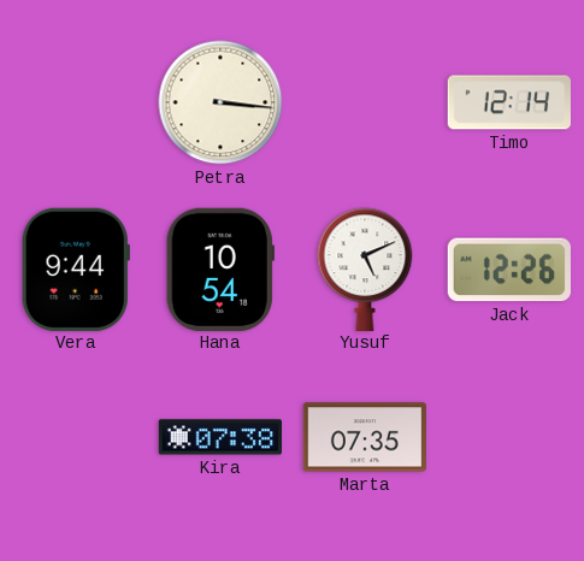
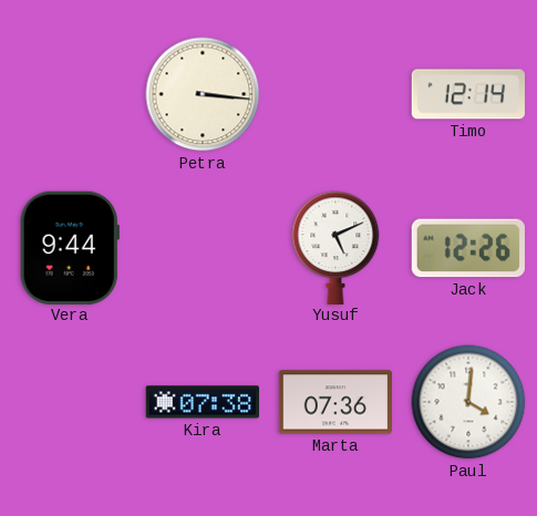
Hana: 10:54 -> none
Marta: 07:35 -> 07:36
Paul: none -> 4:01
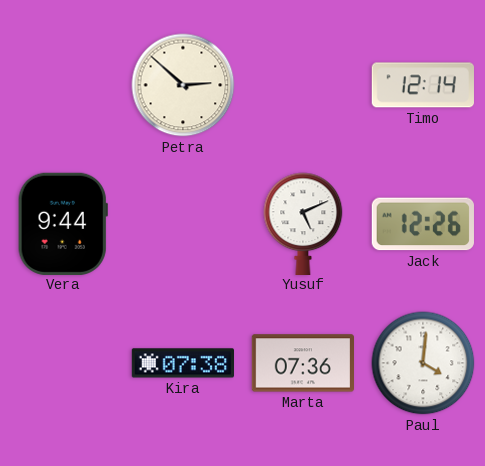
Petra: 3:16 -> 2:52
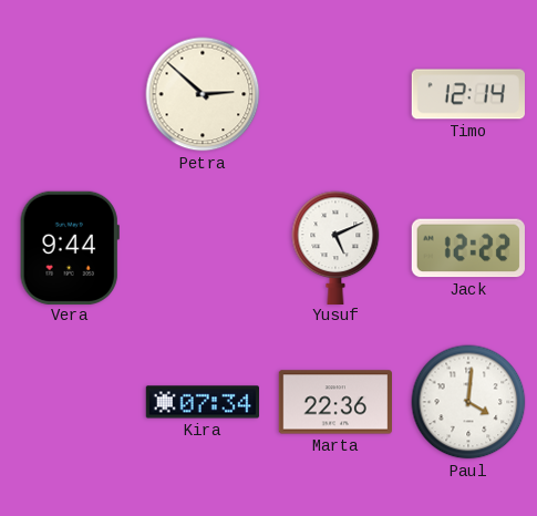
Jack: 12:26 -> 12:22
Kira: 07:38 -> 07:34
Marta: 07:36 -> 22:36
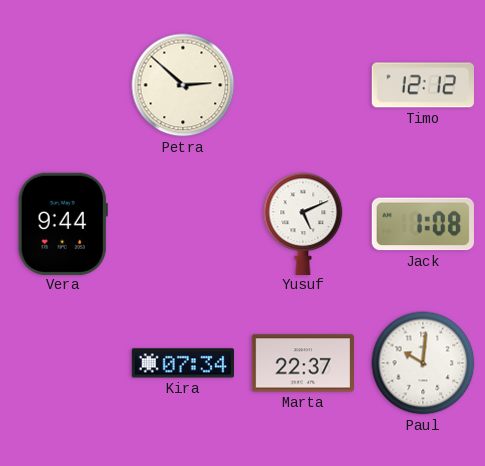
Timo: 12:14 -> 12:12
Jack: 12:22 -> 1:08
Marta: 22:36 -> 22:37
Paul: 4:01 -> 10:01
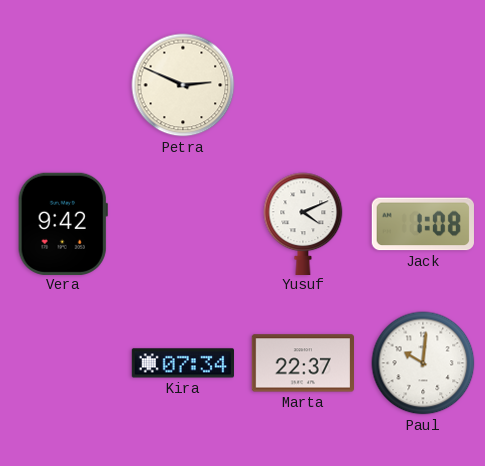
Petra: 2:52 -> 2:49
Timo: 12:12 -> none
Vera: 9:44 -> 9:42
Yusuf: 5:11 -> 4:11
